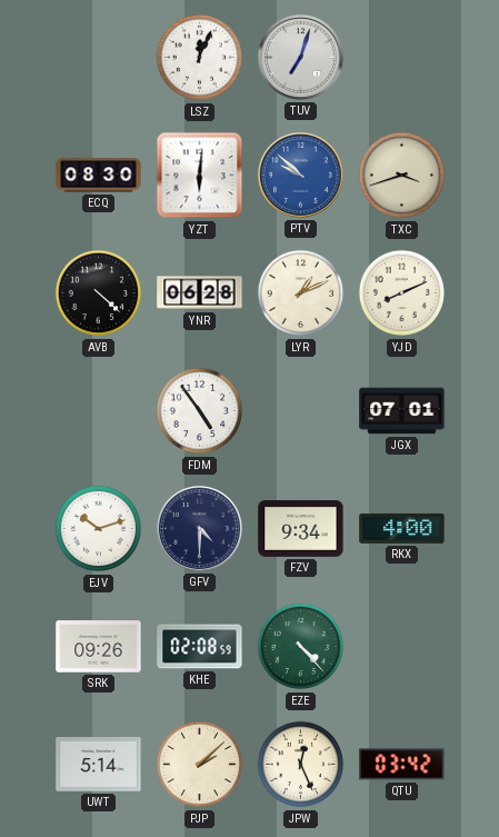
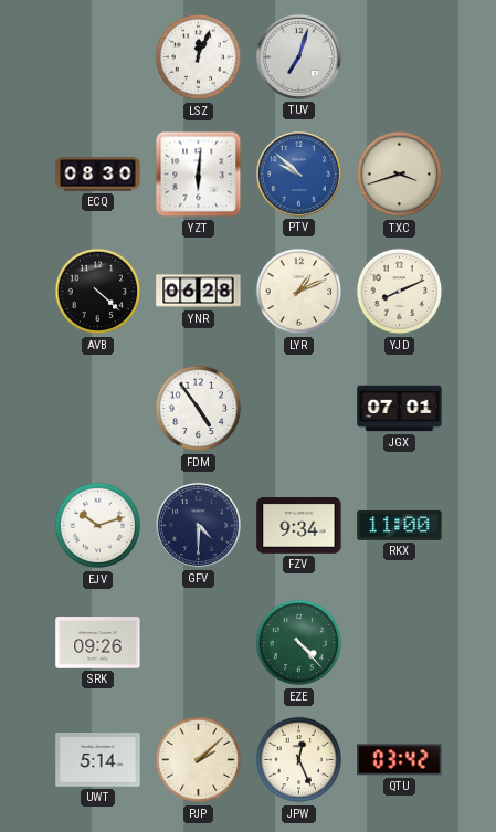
RKX: 4:00 -> 11:00
KHE: 02:08 -> none
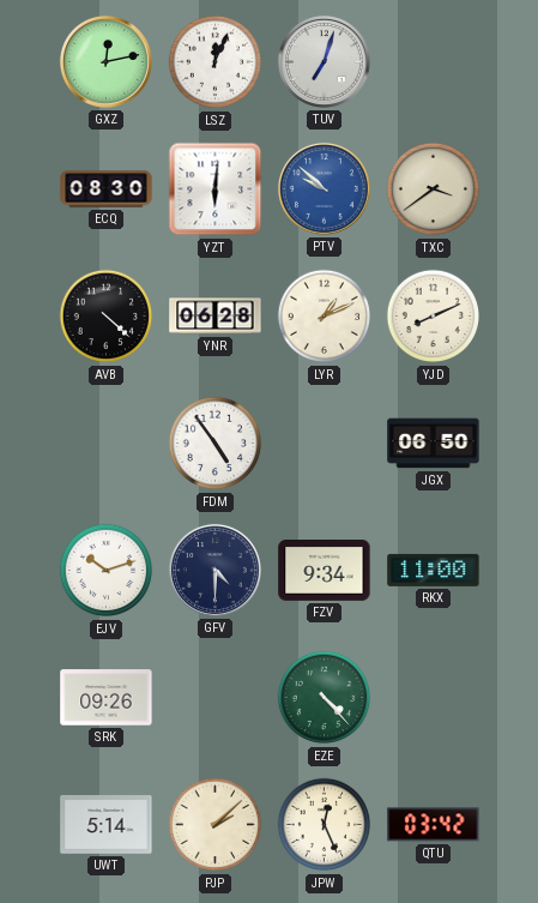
GXZ: none -> 12:13
TXC: 3:42 -> 3:39
JGX: 07:01 -> 06:50
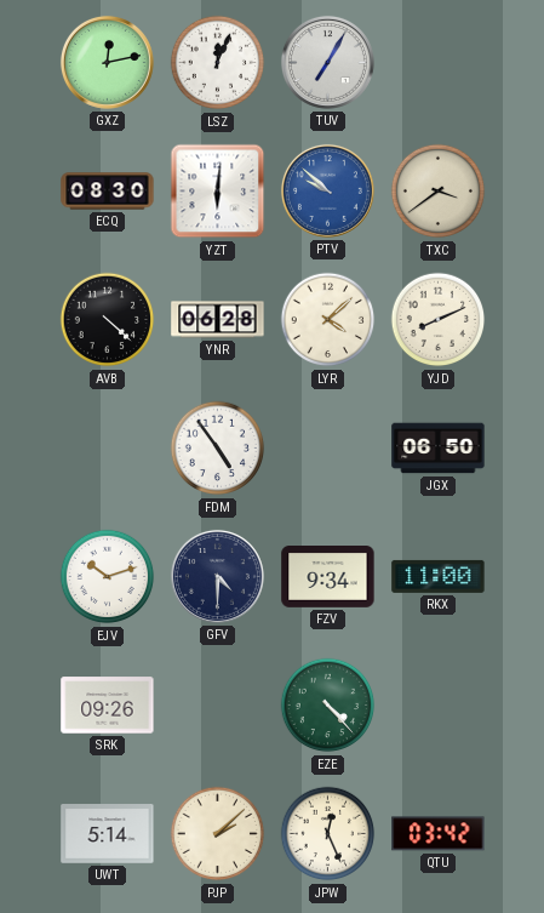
TUV: 7:03 -> 7:05
LYR: 1:11 -> 4:08
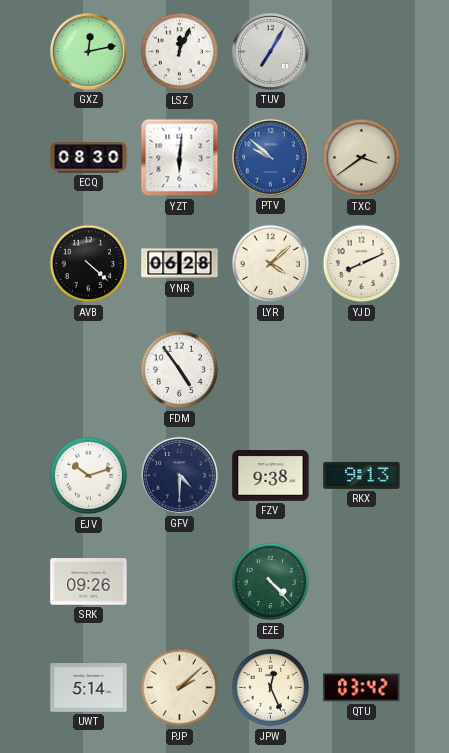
JGX: 06:50 -> none
FZV: 9:34 -> 9:38
RKX: 11:00 -> 9:13
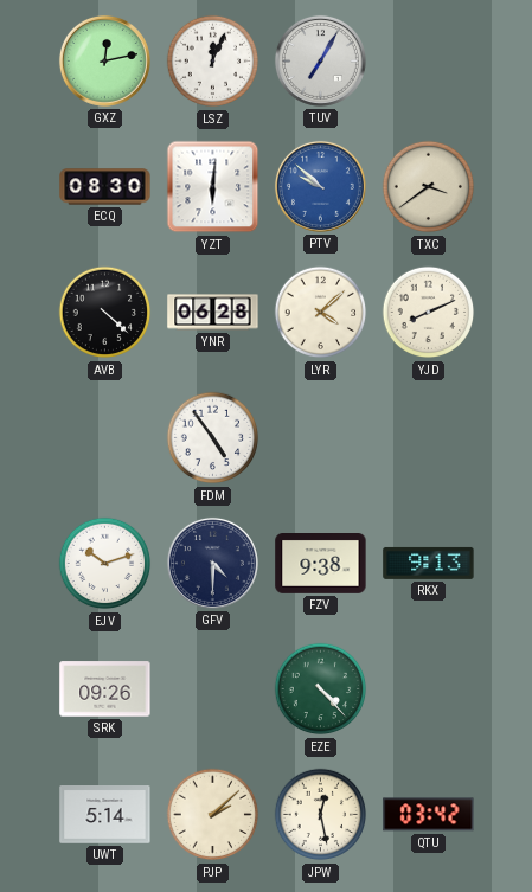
JPW: 12:26 -> 12:28
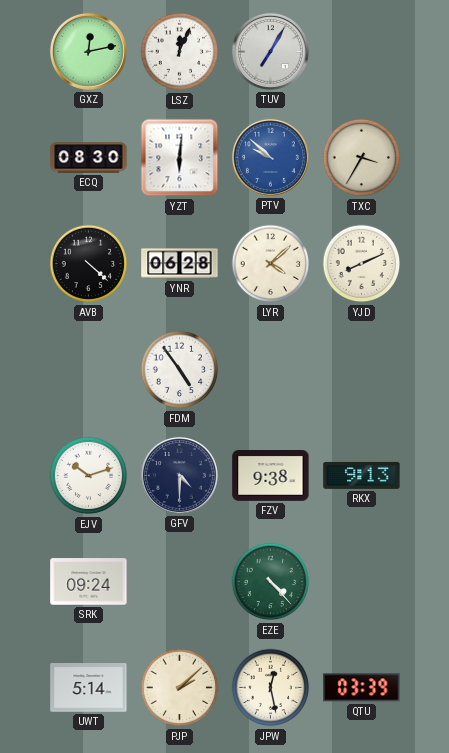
TXC: 3:39 -> 3:35
SRK: 09:26 -> 09:24
QTU: 03:42 -> 03:39
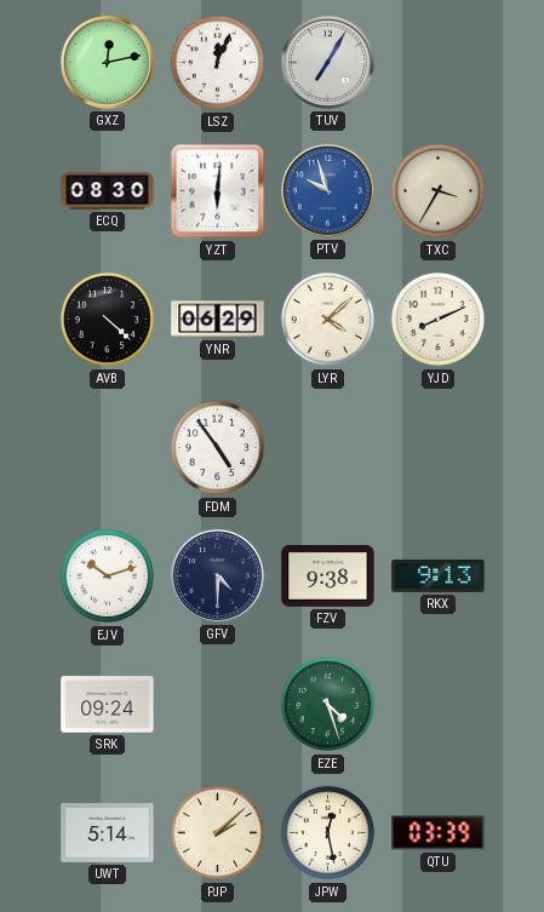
PTV: 9:52 -> 9:57
YNR: 06:28 -> 06:29
EZE: 4:23 -> 4:27
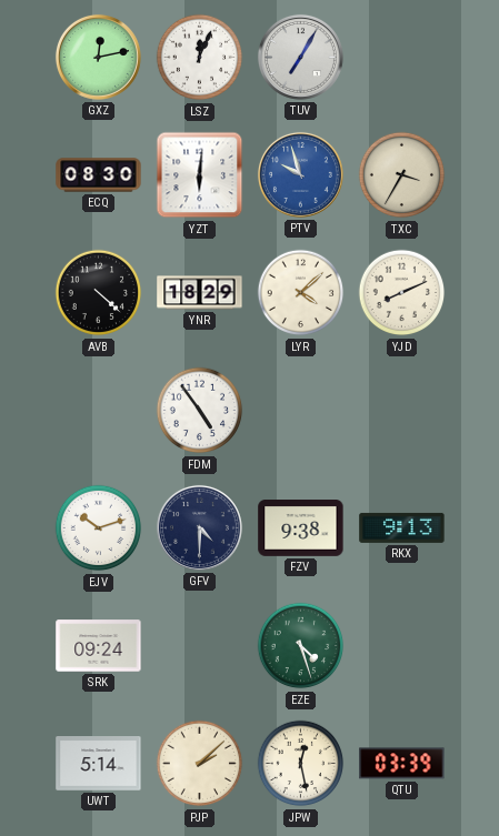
YNR: 06:29 -> 18:29
